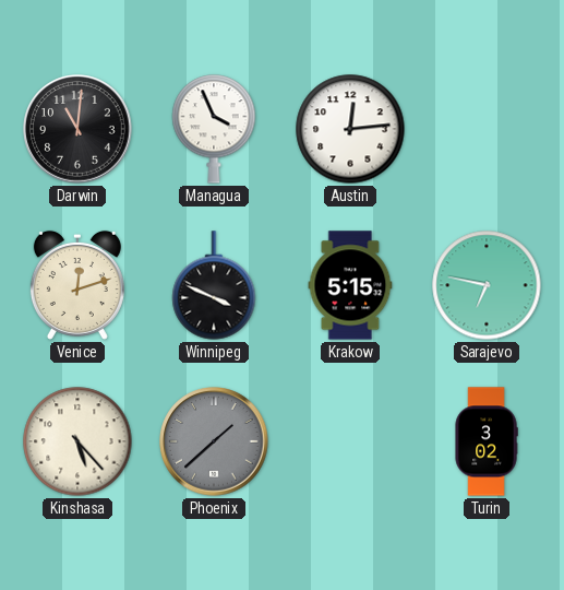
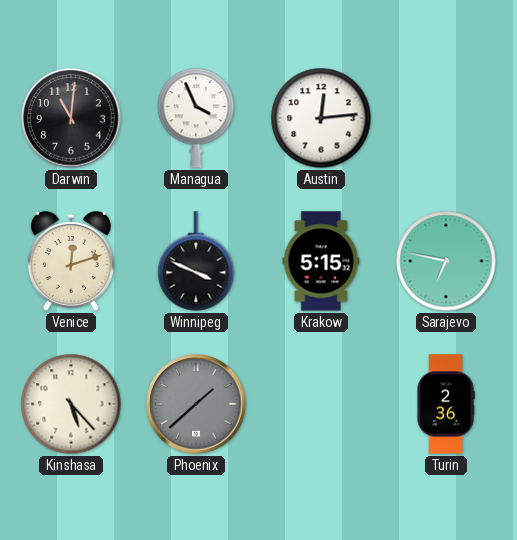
Turin: 3:02 -> 2:36
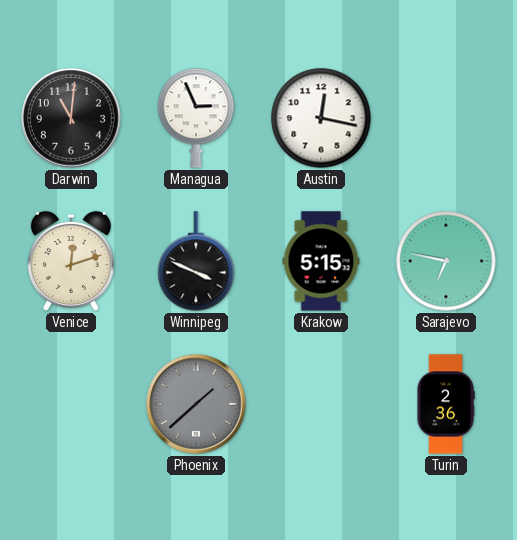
Managua: 3:56 -> 2:56
Austin: 12:14 -> 12:17
Kinshasa: 5:23 -> none
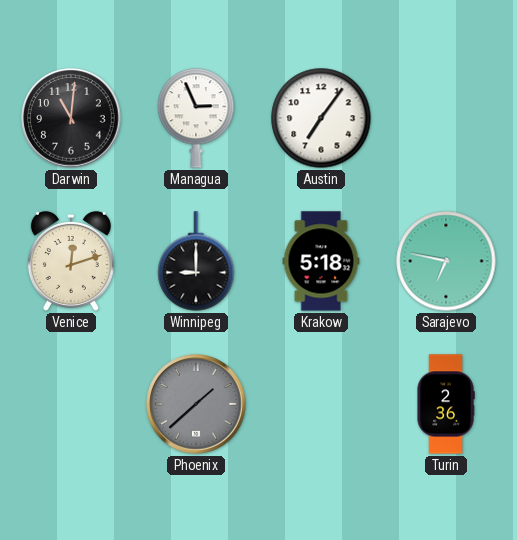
Austin: 12:17 -> 7:06
Winnipeg: 3:49 -> 9:00
Krakow: 5:15 -> 5:18
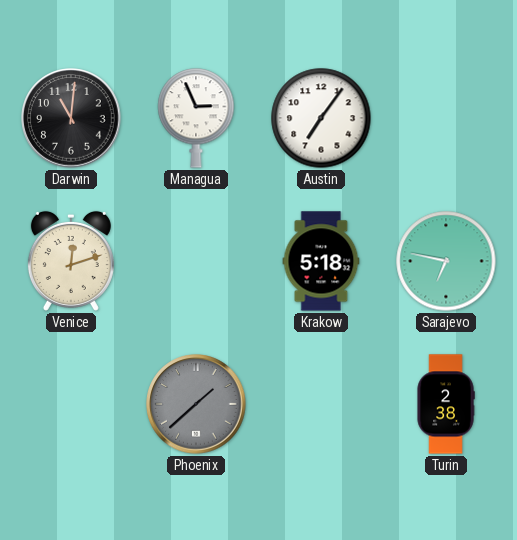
Winnipeg: 9:00 -> none
Turin: 2:36 -> 2:38
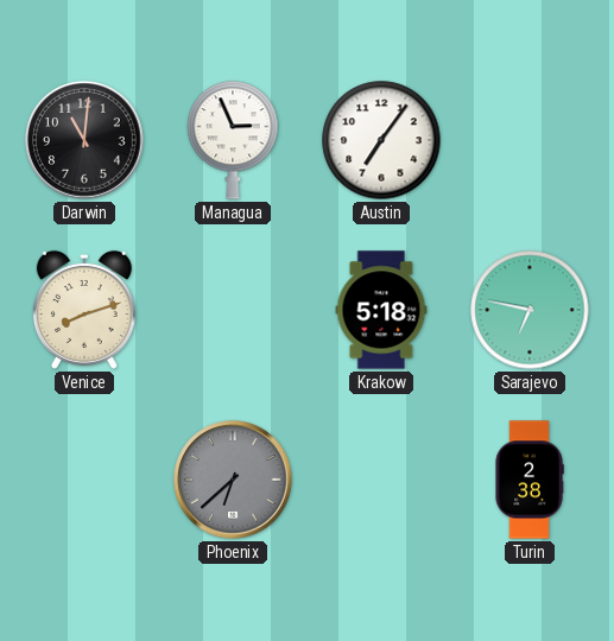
Venice: 12:12 -> 8:12
Phoenix: 1:38 -> 6:38
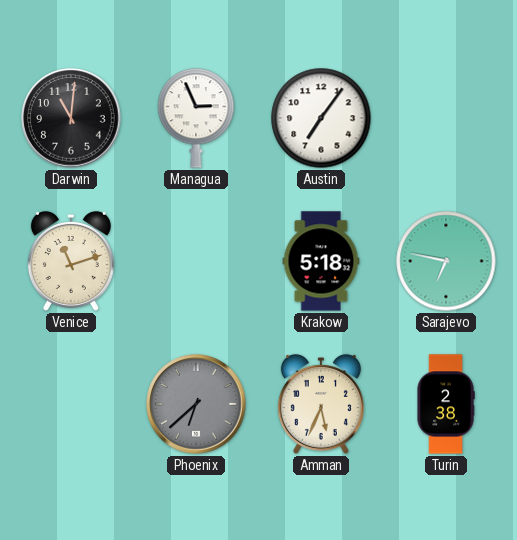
Venice: 8:12 -> 11:12
Amman: none -> 5:34
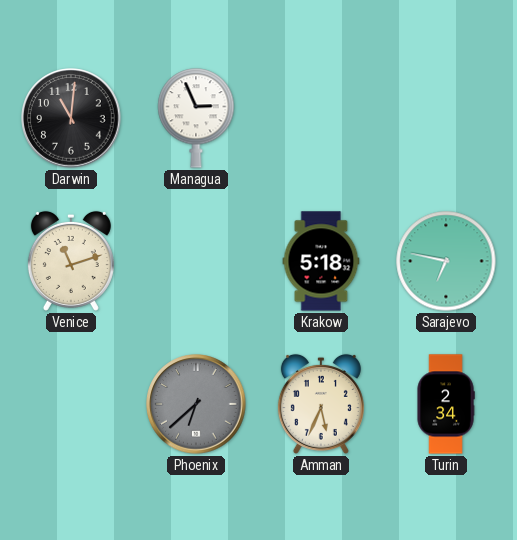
Austin: 7:06 -> none
Turin: 2:38 -> 2:34
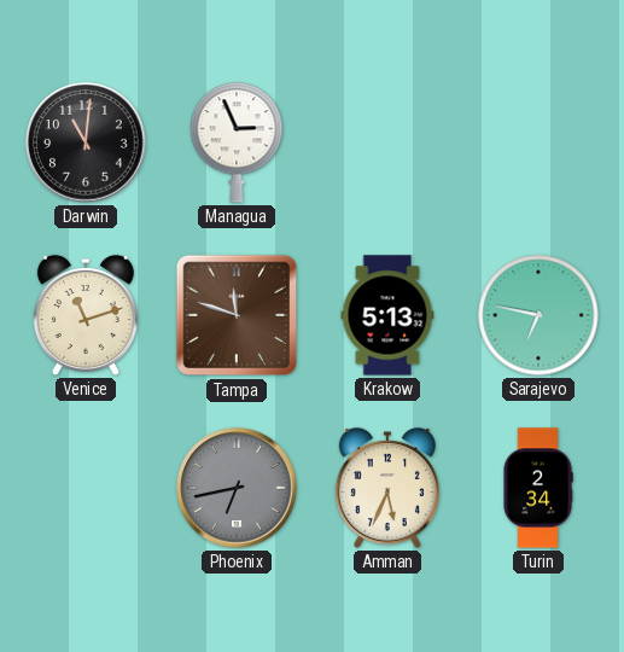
Tampa: none -> 11:48
Krakow: 5:18 -> 5:13
Phoenix: 6:38 -> 6:43
